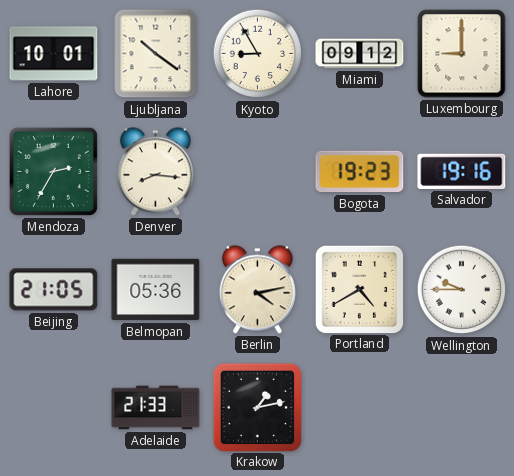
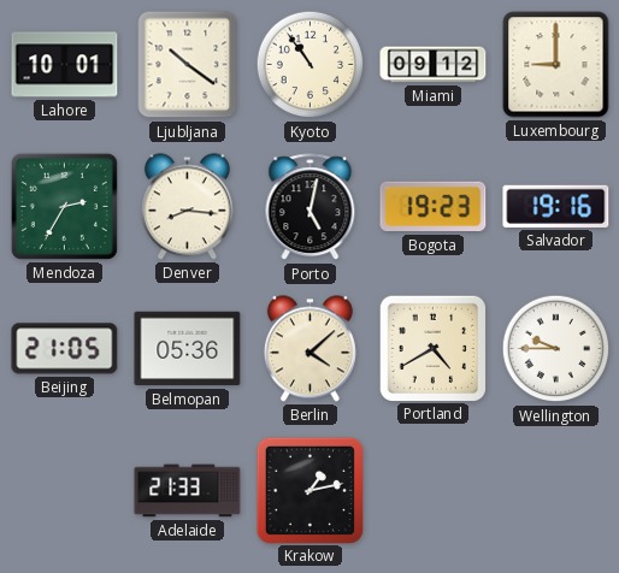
Kyoto: 8:55 -> 10:54
Porto: none -> 5:02
Berlin: 4:13 -> 4:08
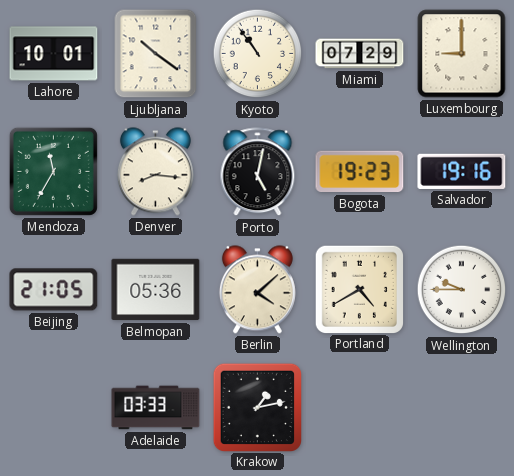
Miami: 09:12 -> 07:29
Mendoza: 2:35 -> 11:35
Adelaide: 21:33 -> 03:33
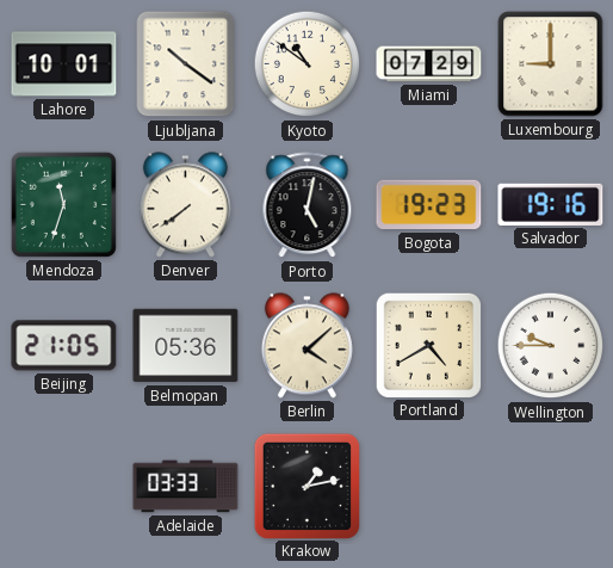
Kyoto: 10:54 -> 10:51
Mendoza: 11:35 -> 11:33
Denver: 8:16 -> 7:39
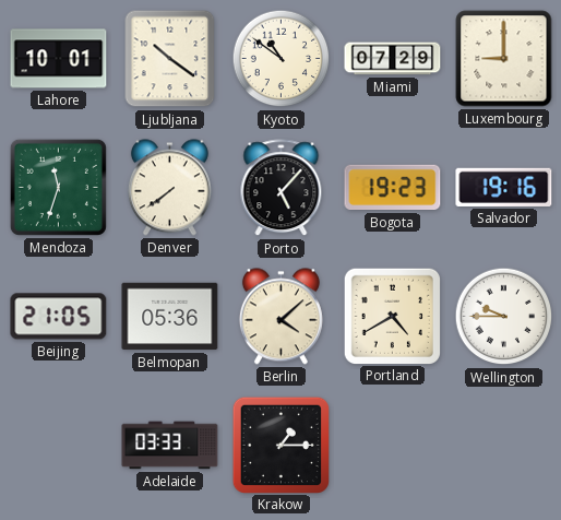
Porto: 5:02 -> 5:07
Krakow: 1:13 -> 1:15
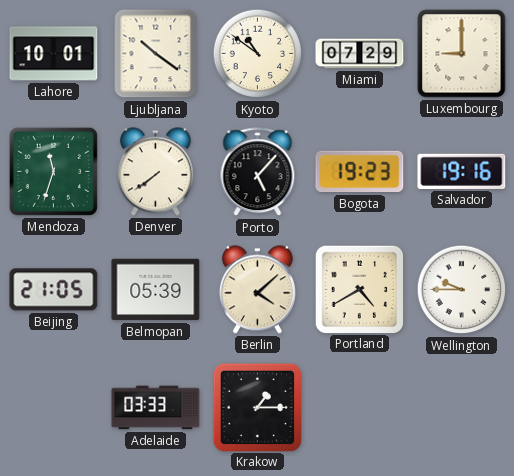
Belmopan: 05:36 -> 05:39
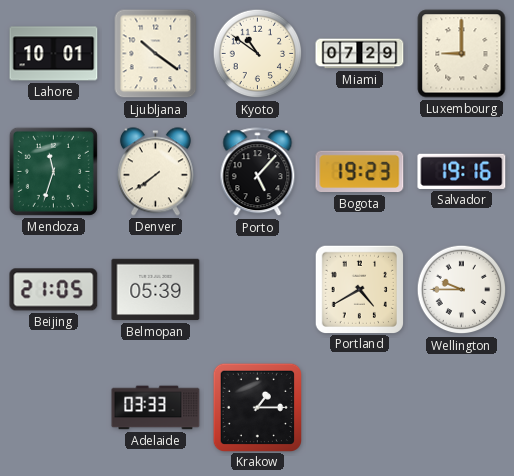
Berlin: 4:08 -> none
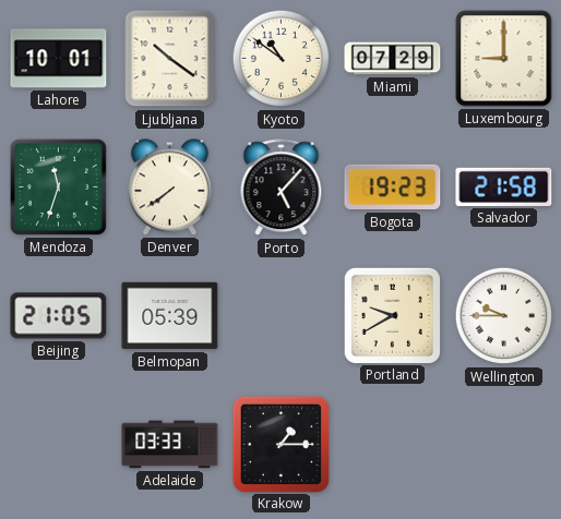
Salvador: 19:16 -> 21:58
Portland: 4:40 -> 9:40
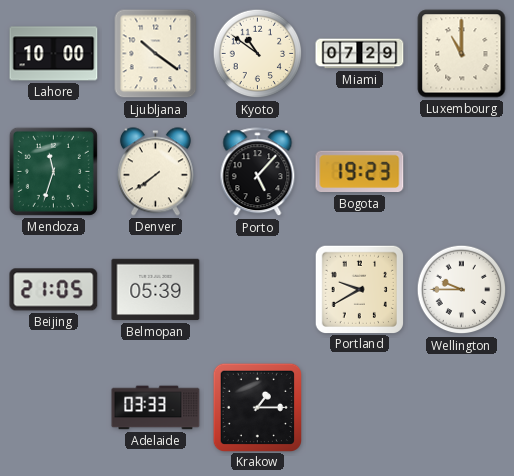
Lahore: 10:01 -> 10:00
Luxembourg: 9:00 -> 11:00
Salvador: 21:58 -> none
